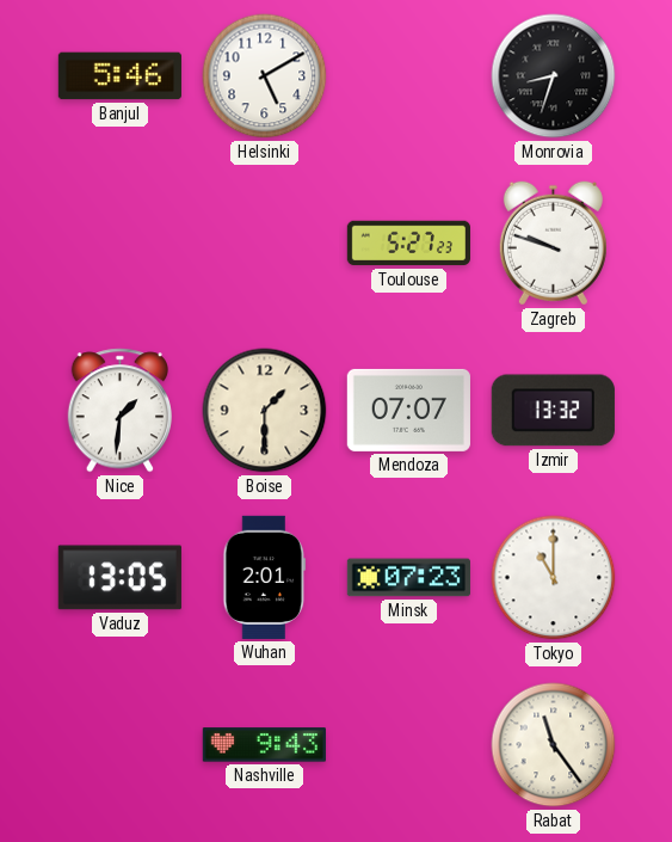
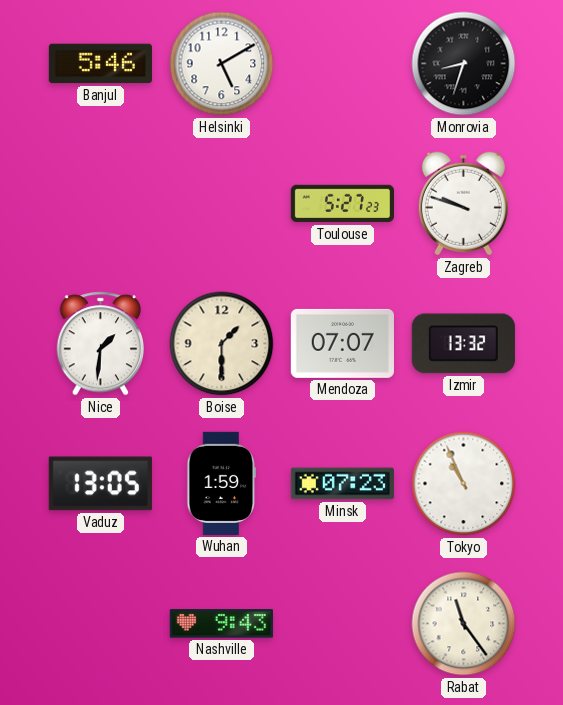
Wuhan: 2:01 -> 1:59
Tokyo: 11:00 -> 10:56
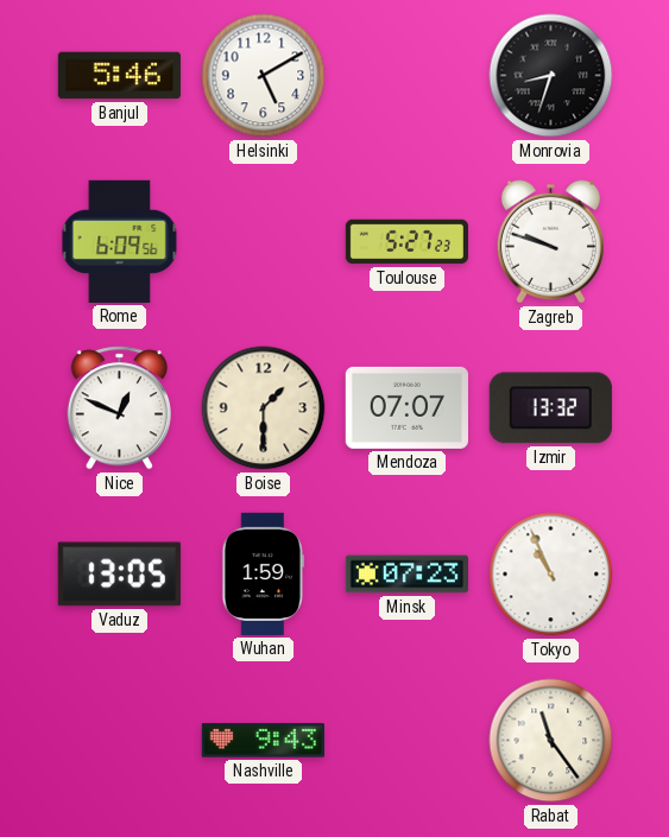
Rome: none -> 6:09
Nice: 1:31 -> 12:49
